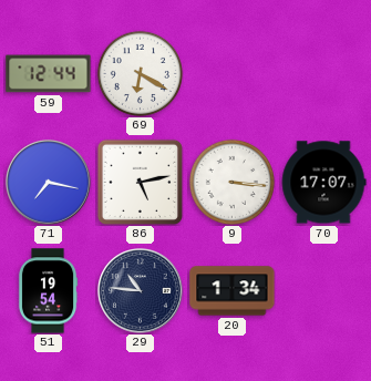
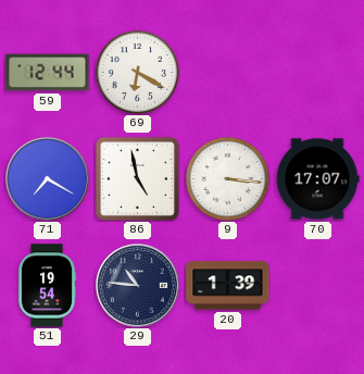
71: 7:17 -> 7:20
86: 5:13 -> 4:58
20: 1:34 -> 1:39
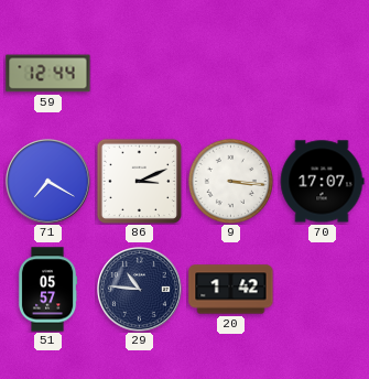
69: 6:20 -> none
86: 4:58 -> 3:11
51: 19:54 -> 05:57
20: 1:39 -> 1:42
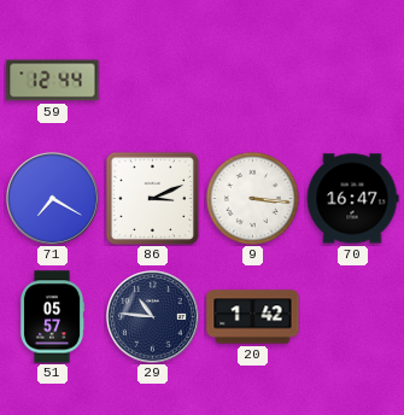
70: 17:07 -> 16:47
